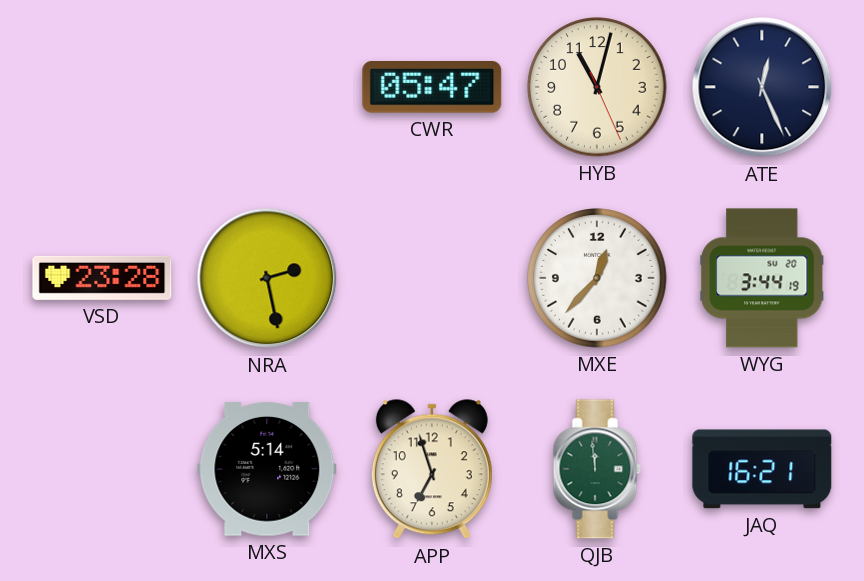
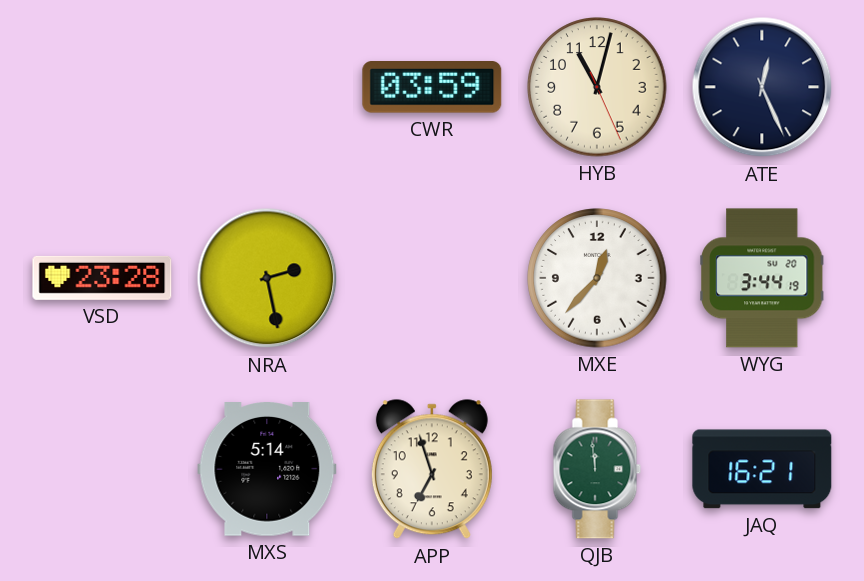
CWR: 05:47 -> 03:59
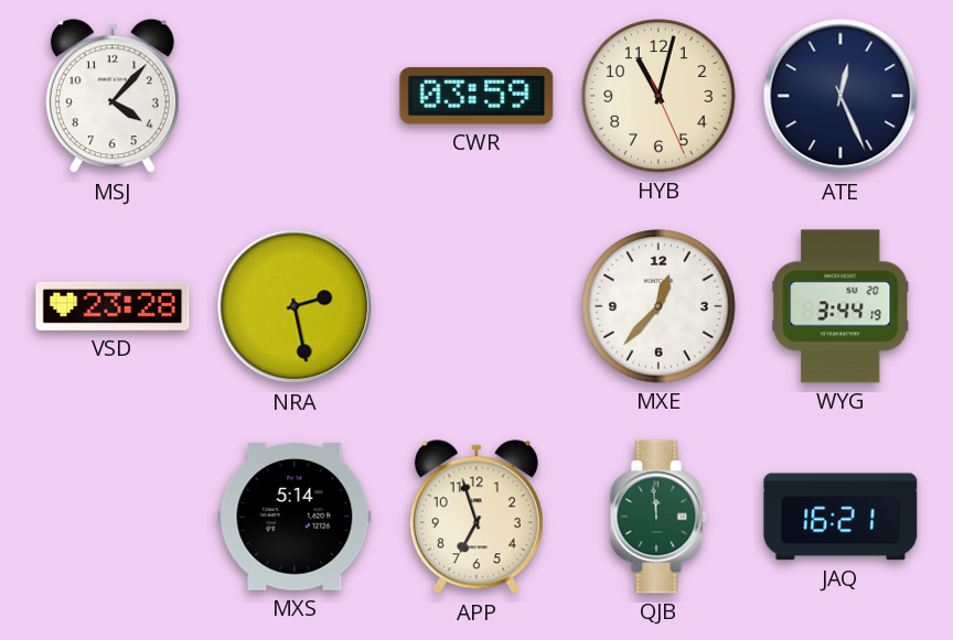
MSJ: none -> 4:07
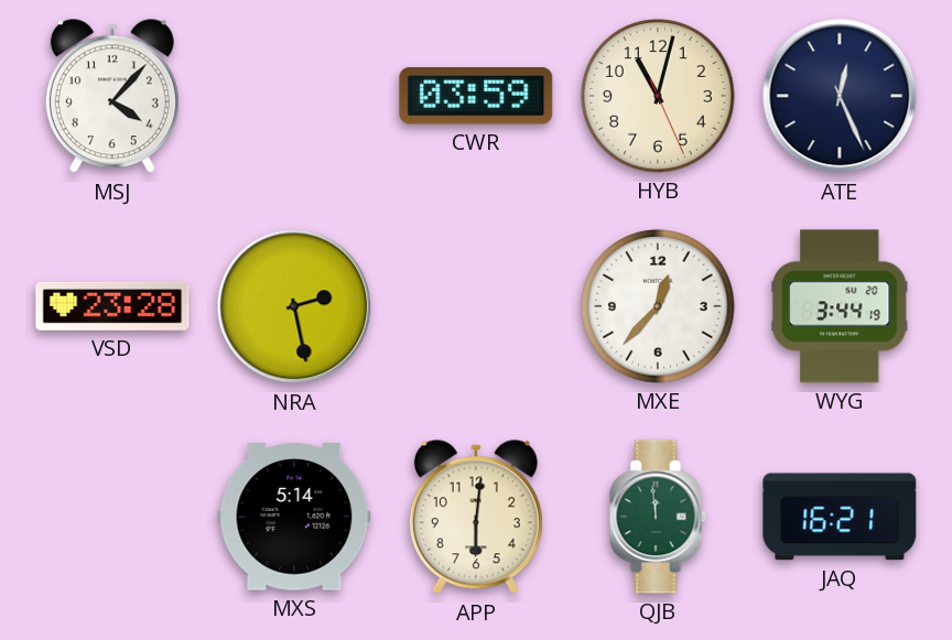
APP: 6:57 -> 6:01
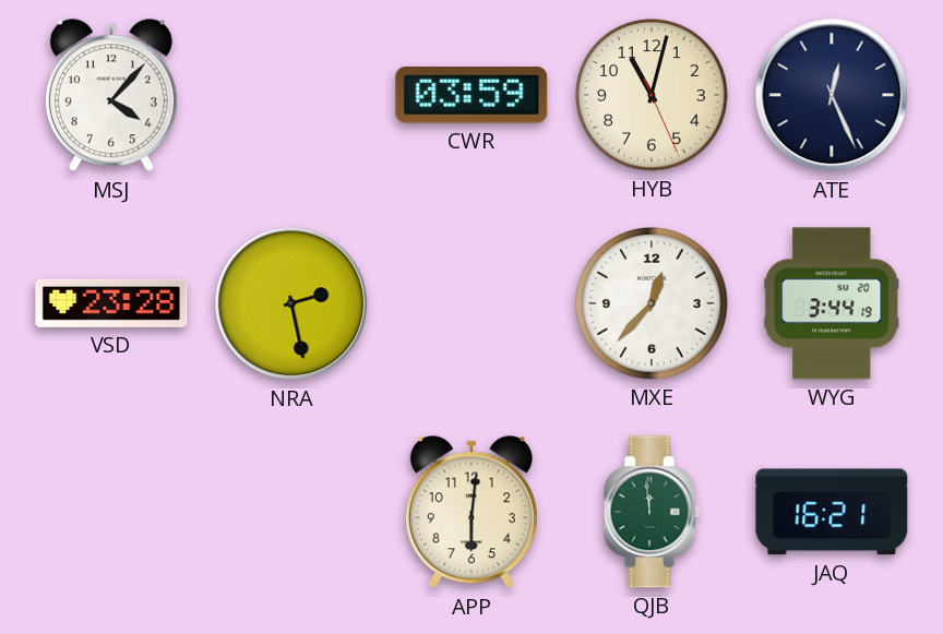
MXS: 5:14 -> none
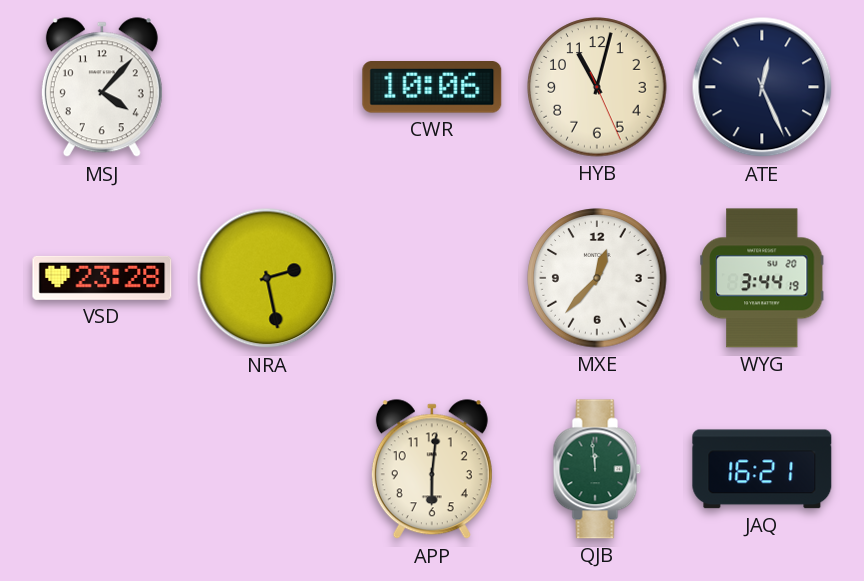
CWR: 03:59 -> 10:06
